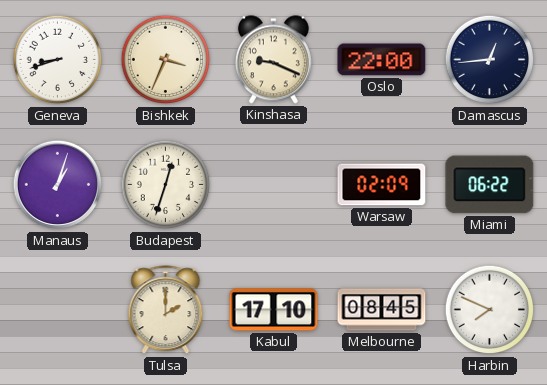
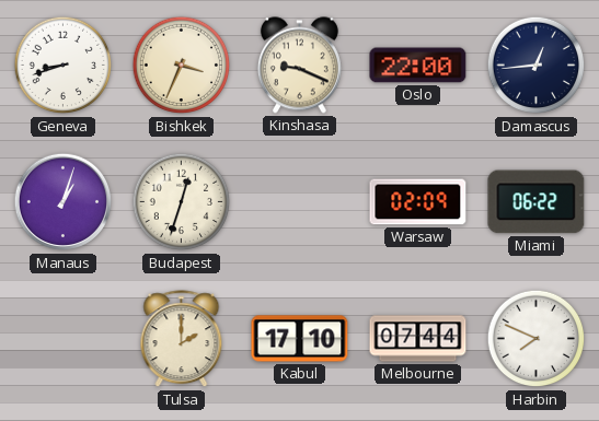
Melbourne: 08:45 -> 07:44
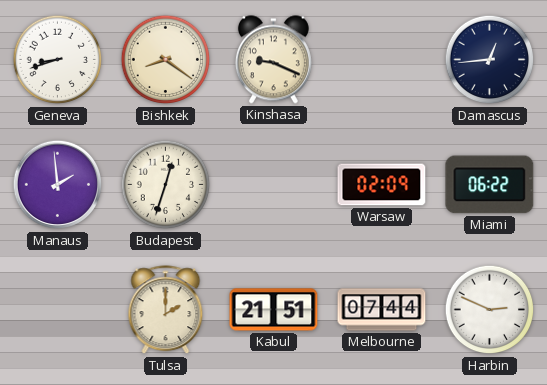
Bishkek: 3:34 -> 8:21
Oslo: 22:00 -> none
Manaus: 1:03 -> 1:59
Kabul: 17:10 -> 21:51
Harbin: 7:49 -> 2:49
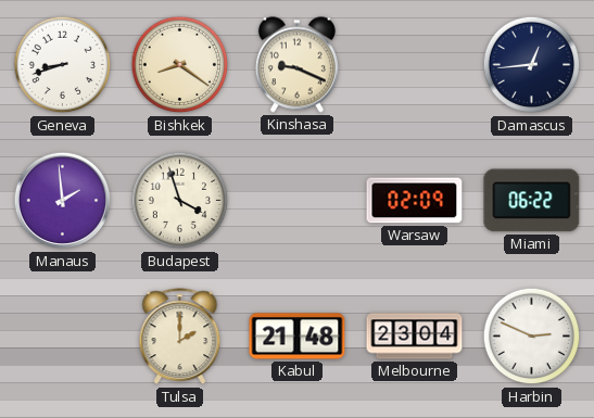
Budapest: 12:33 -> 3:57
Kabul: 21:51 -> 21:48
Melbourne: 07:44 -> 23:04
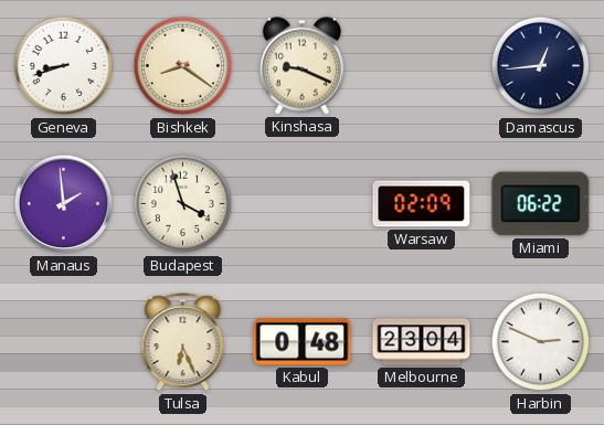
Tulsa: 2:00 -> 6:26
Kabul: 21:48 -> 0:48
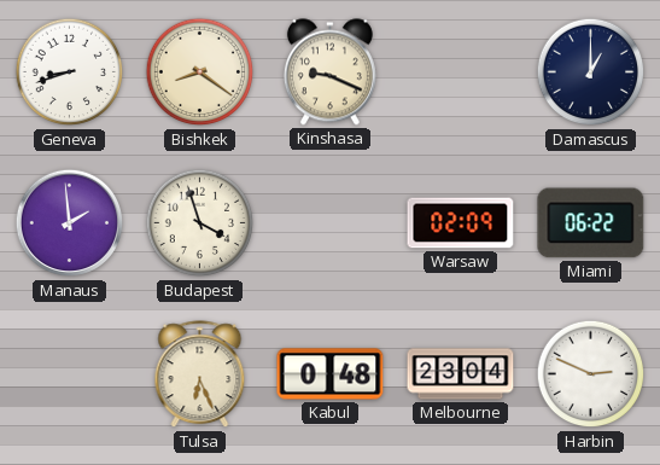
Damascus: 12:44 -> 1:00
